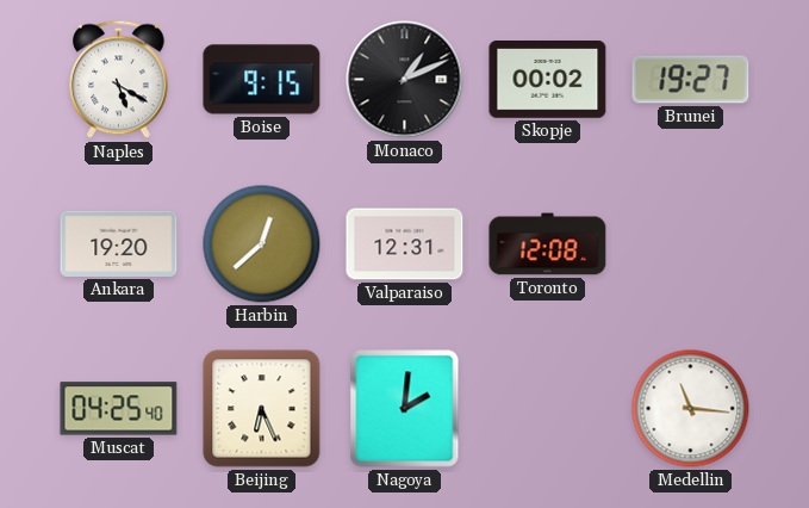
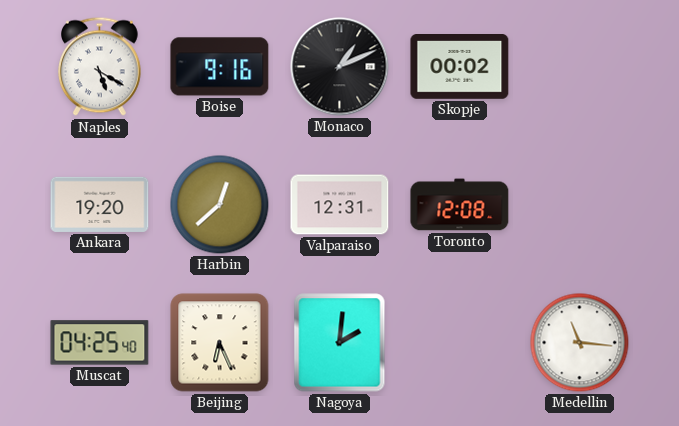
Boise: 9:15 -> 9:16
Brunei: 19:27 -> none
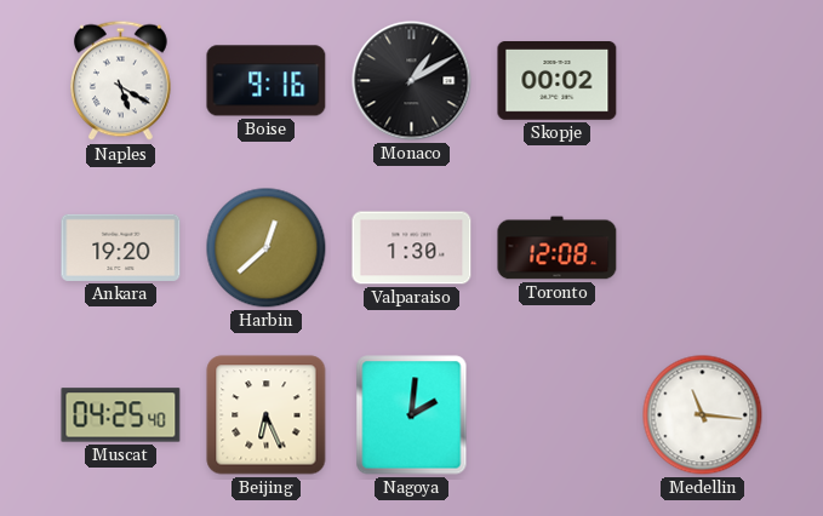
Monaco: 1:11 -> 1:10
Valparaiso: 12:31 -> 1:30
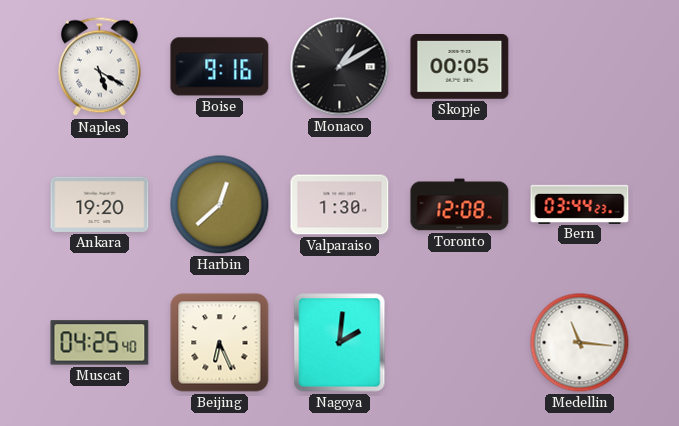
Skopje: 00:02 -> 00:05
Bern: none -> 03:44
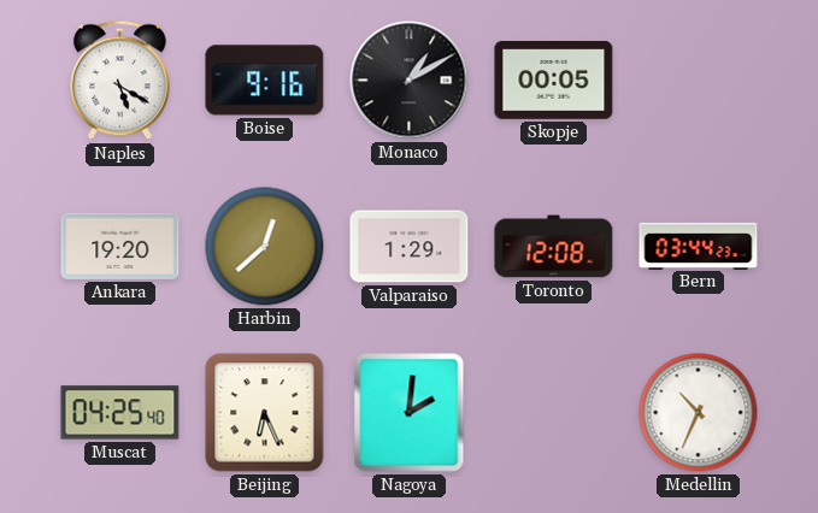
Valparaiso: 1:30 -> 1:29
Medellin: 11:16 -> 10:34
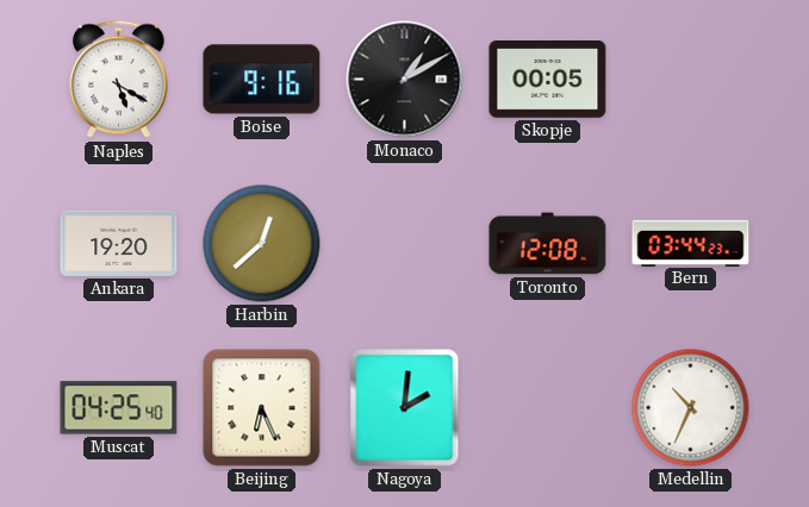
Valparaiso: 1:29 -> none
